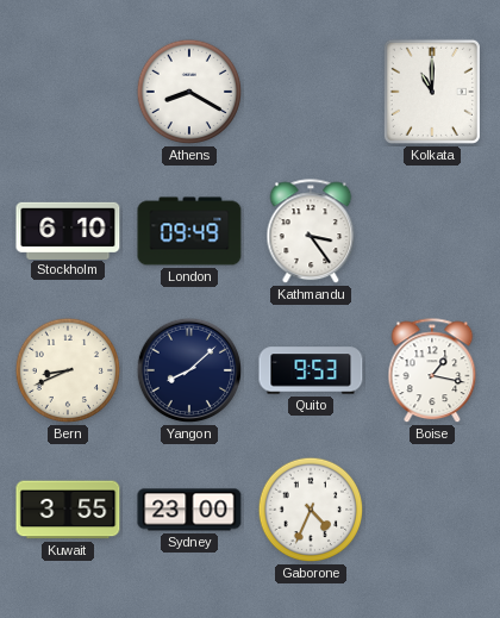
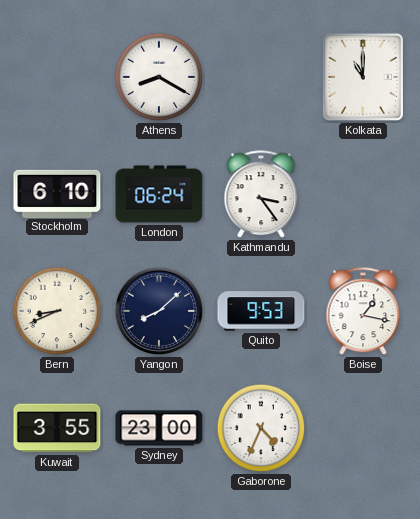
London: 09:49 -> 06:24
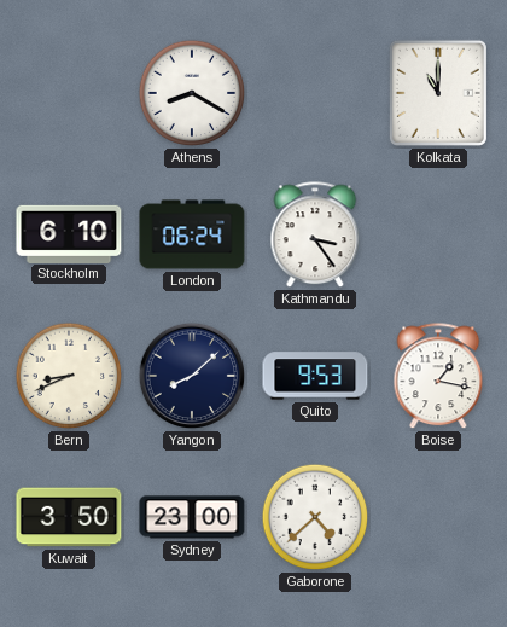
Kuwait: 3:55 -> 3:50
Gaborone: 4:34 -> 4:38
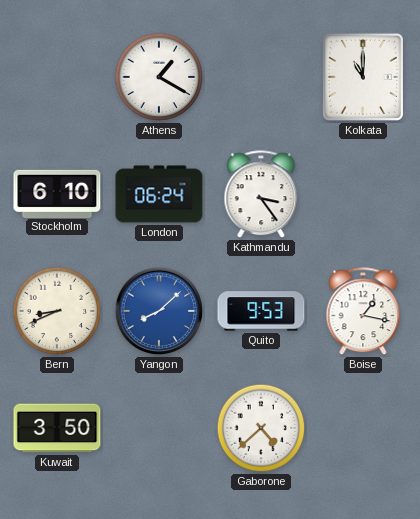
Athens: 8:20 -> 1:20
Yangon dial: navy -> blue
Sydney: 23:00 -> none
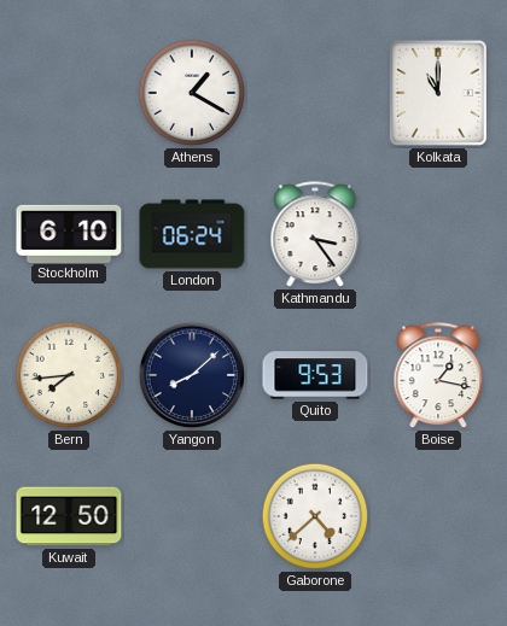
Bern: 8:41 -> 7:44
Yangon dial: blue -> navy
Kuwait: 3:50 -> 12:50
